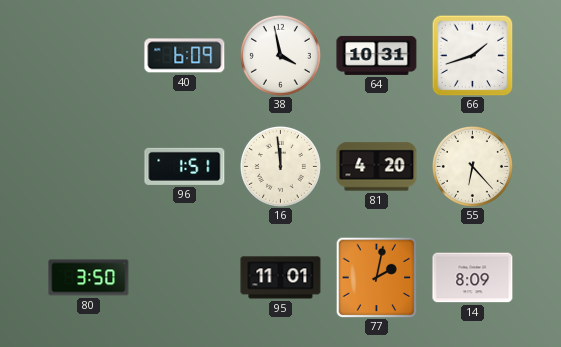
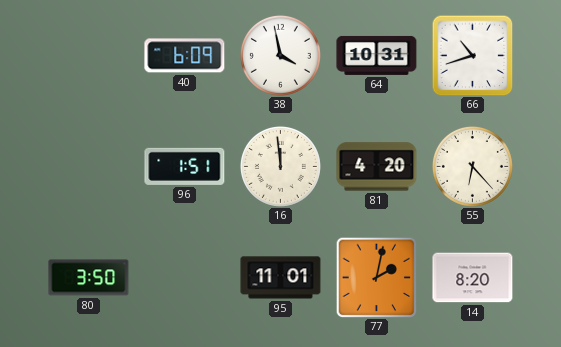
66: 1:42 -> 10:42
14: 8:09 -> 8:20
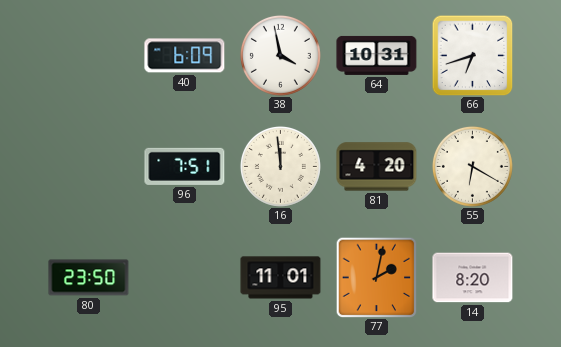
66: 10:42 -> 6:42
96: 1:51 -> 7:51
55: 6:23 -> 6:20
80: 3:50 -> 23:50
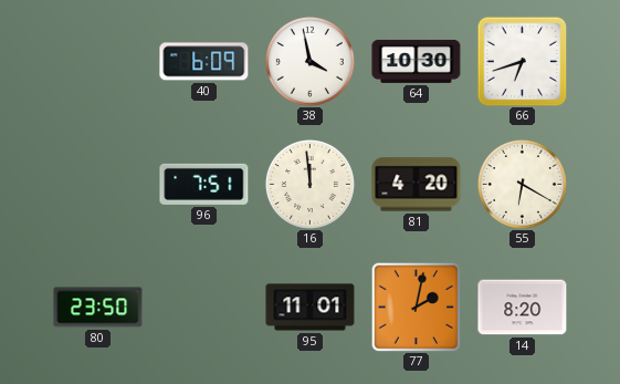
64: 10:31 -> 10:30
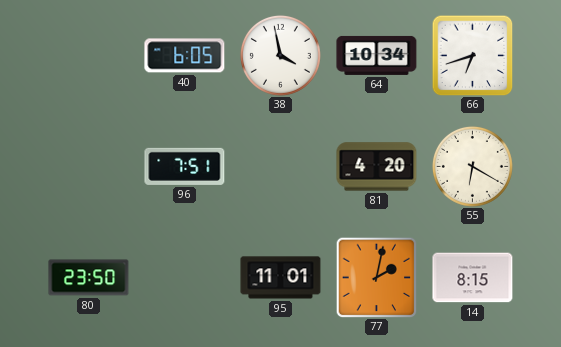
40: 6:09 -> 6:05
64: 10:30 -> 10:34
16: 11:59 -> none
14: 8:20 -> 8:15
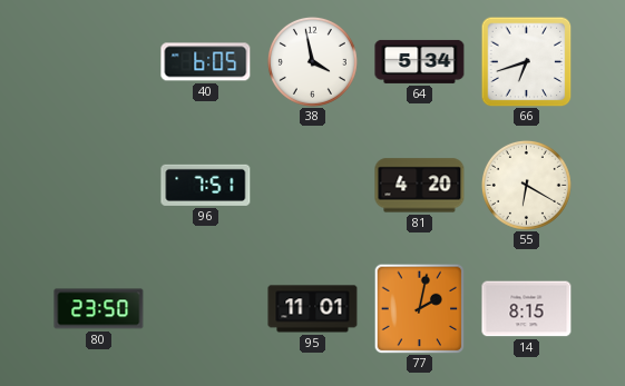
64: 10:34 -> 5:34
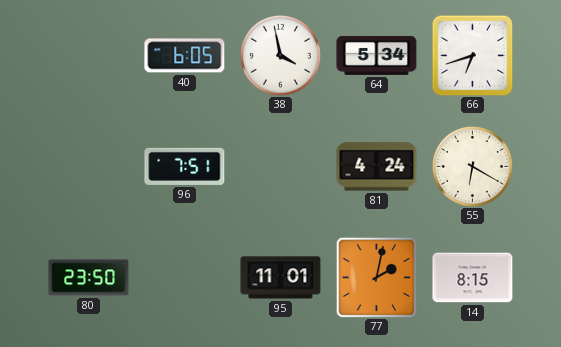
81: 4:20 -> 4:24
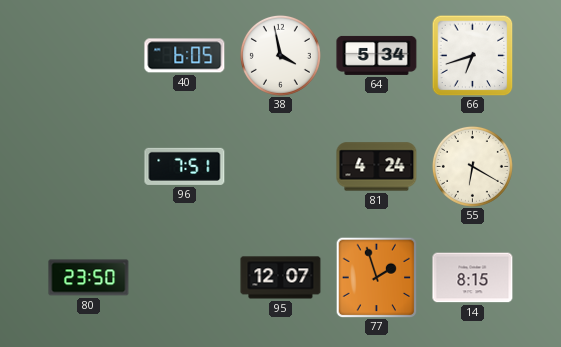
95: 11:01 -> 12:07
77: 2:02 -> 1:57
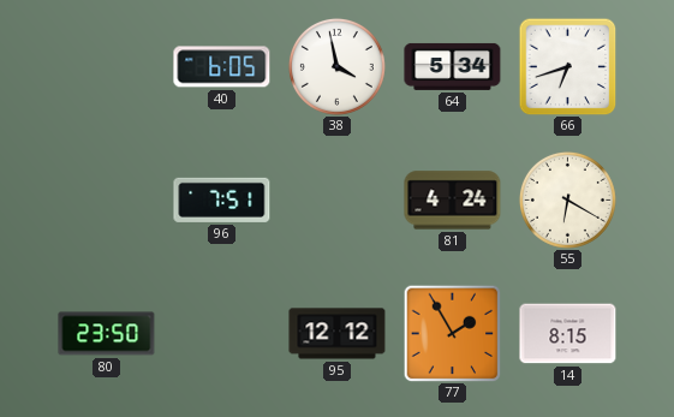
95: 12:07 -> 12:12
77: 1:57 -> 1:55
